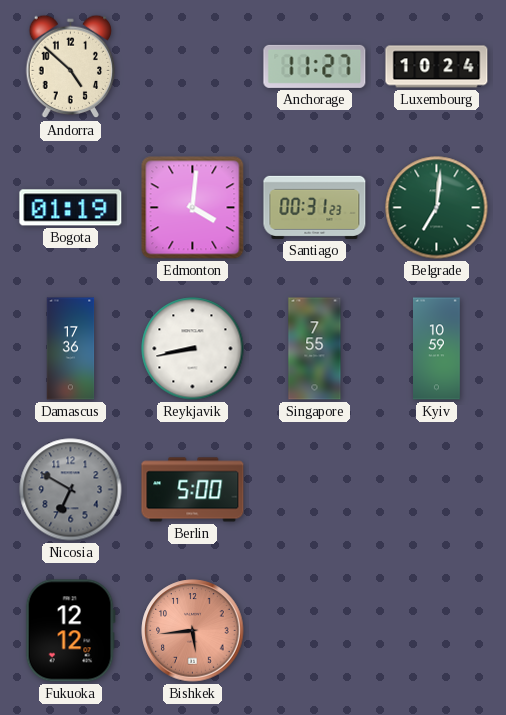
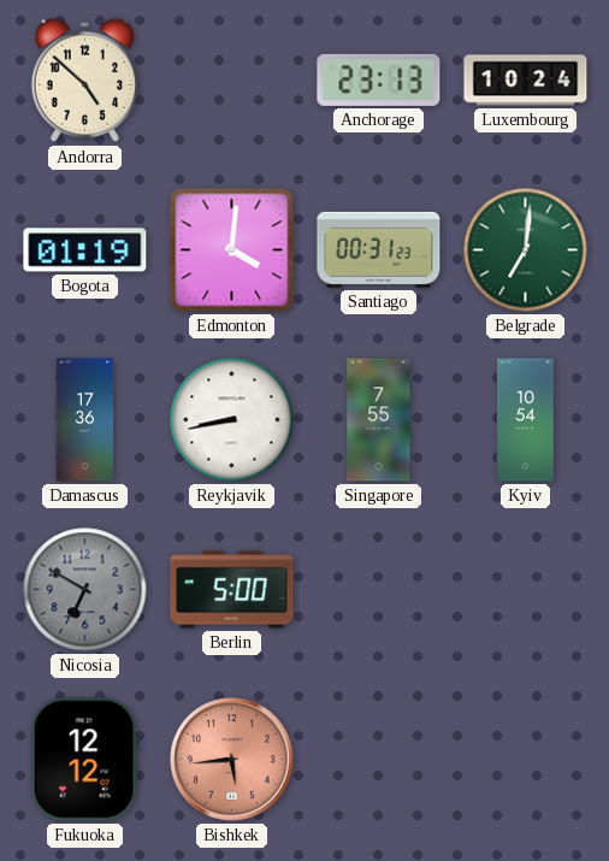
Anchorage: 11:27 -> 23:13
Kyiv: 10:59 -> 10:54
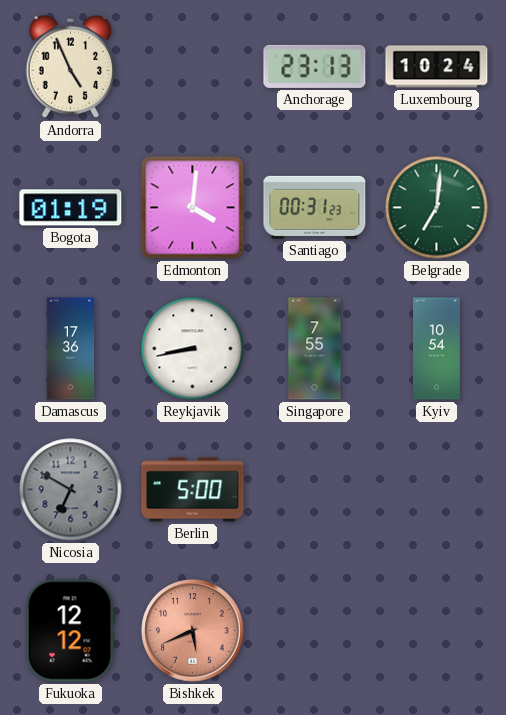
Andorra: 4:52 -> 4:56
Bishkek: 5:44 -> 5:41
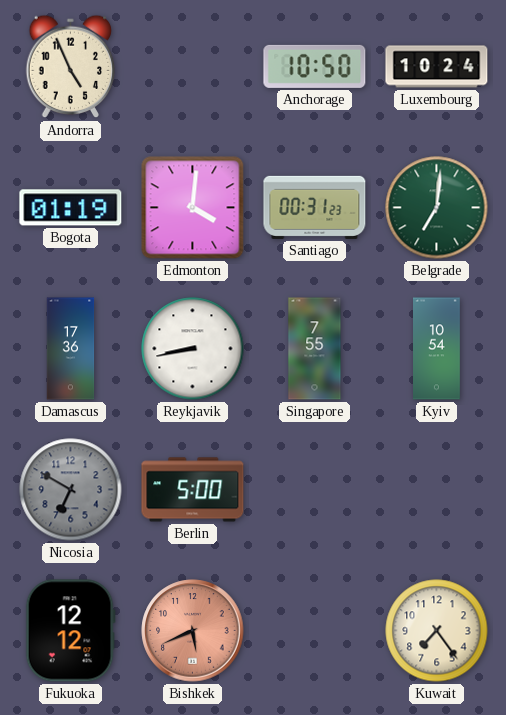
Anchorage: 23:13 -> 10:50
Kuwait: none -> 7:24
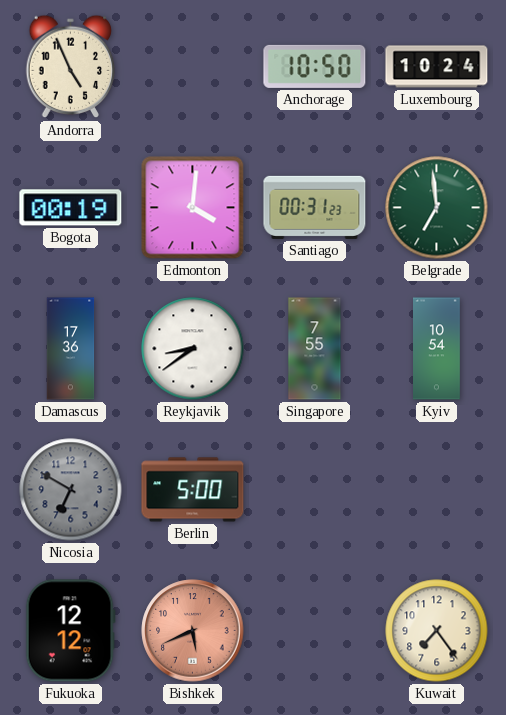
Bogota: 01:19 -> 00:19
Belgrade: 7:01 -> 6:59
Reykjavik: 8:43 -> 8:39
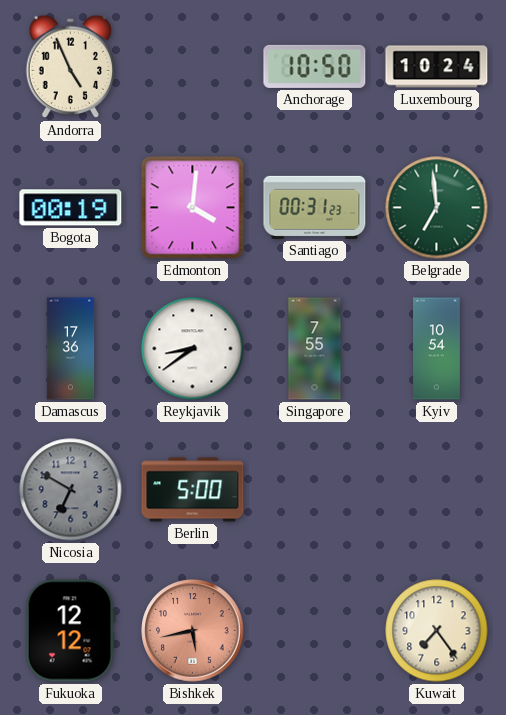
Bishkek: 5:41 -> 5:43
